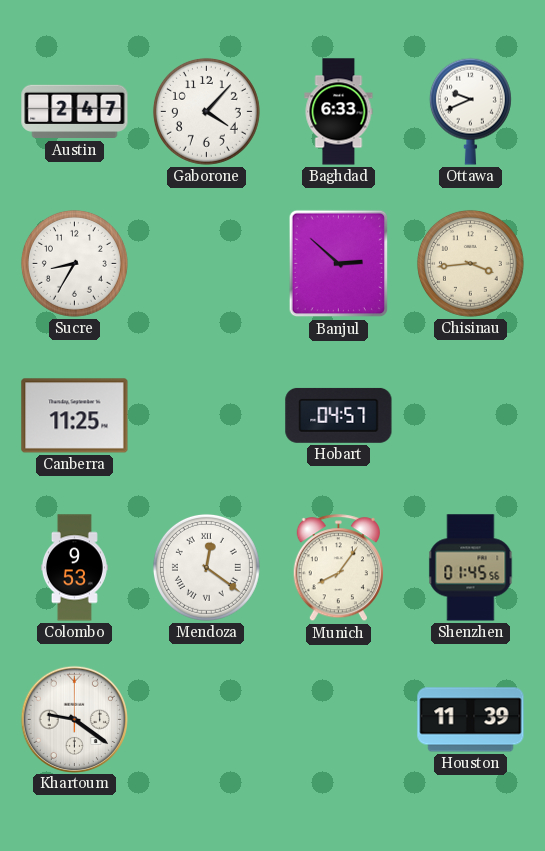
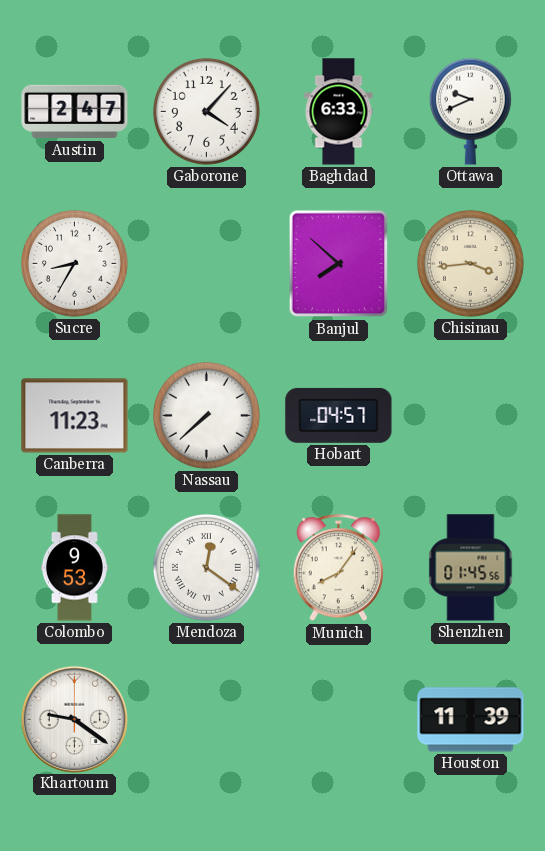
Banjul: 2:52 -> 7:52
Canberra: 11:25 -> 11:23
Nassau: none -> 7:38
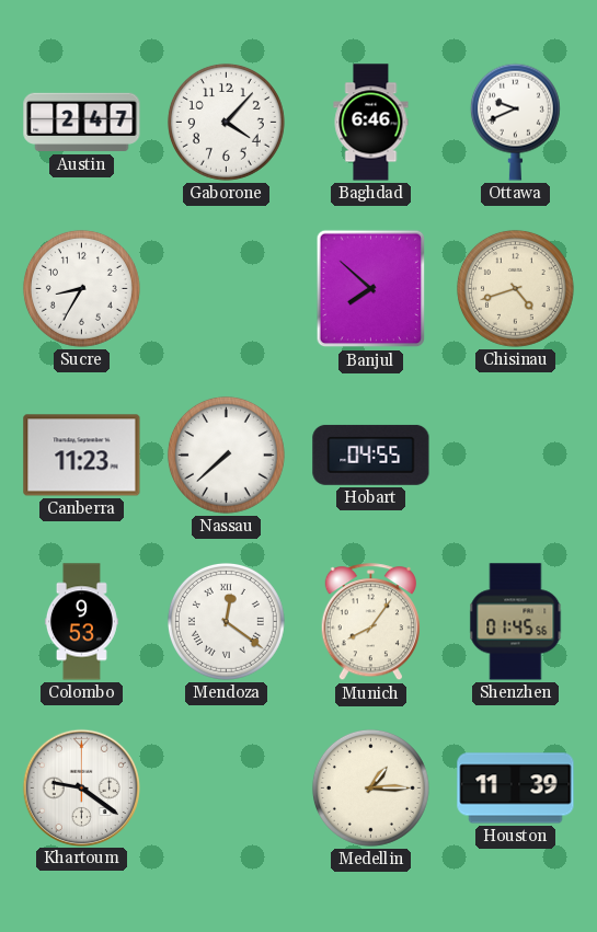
Baghdad: 6:33 -> 6:46
Chisinau: 3:44 -> 4:42
Hobart: 04:57 -> 04:55
Medellin: none -> 1:15
